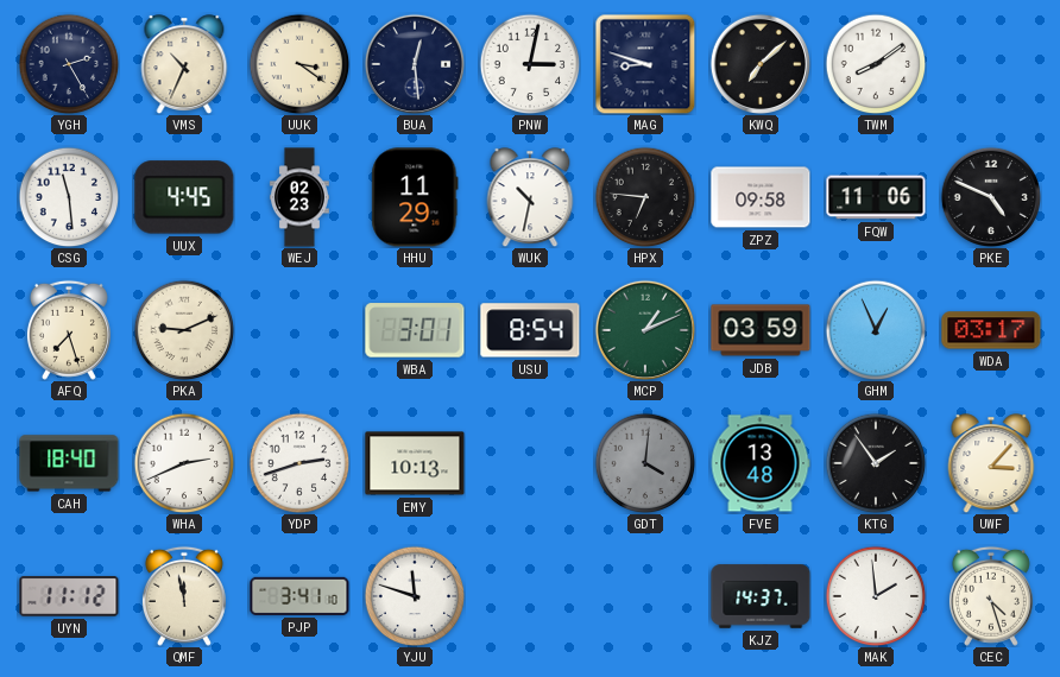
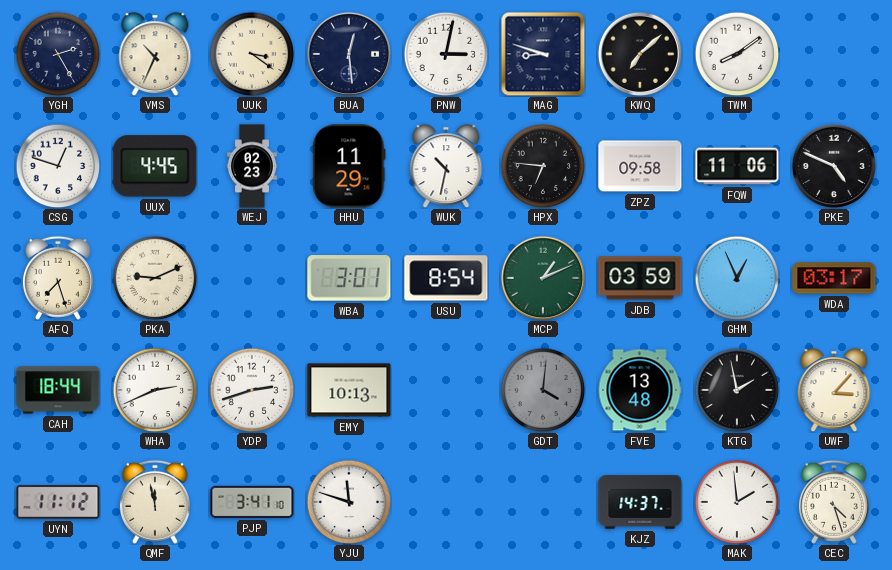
CSG: 11:29 -> 12:48
CAH: 18:40 -> 18:44
KTG: 1:54 -> 1:58
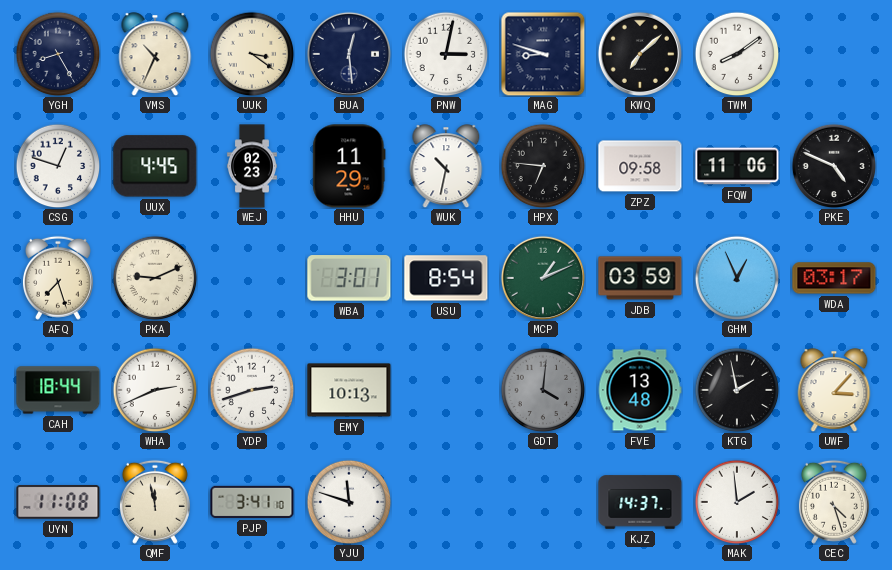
YGH: 2:25 -> 8:25
UYN: 11:12 -> 11:08
